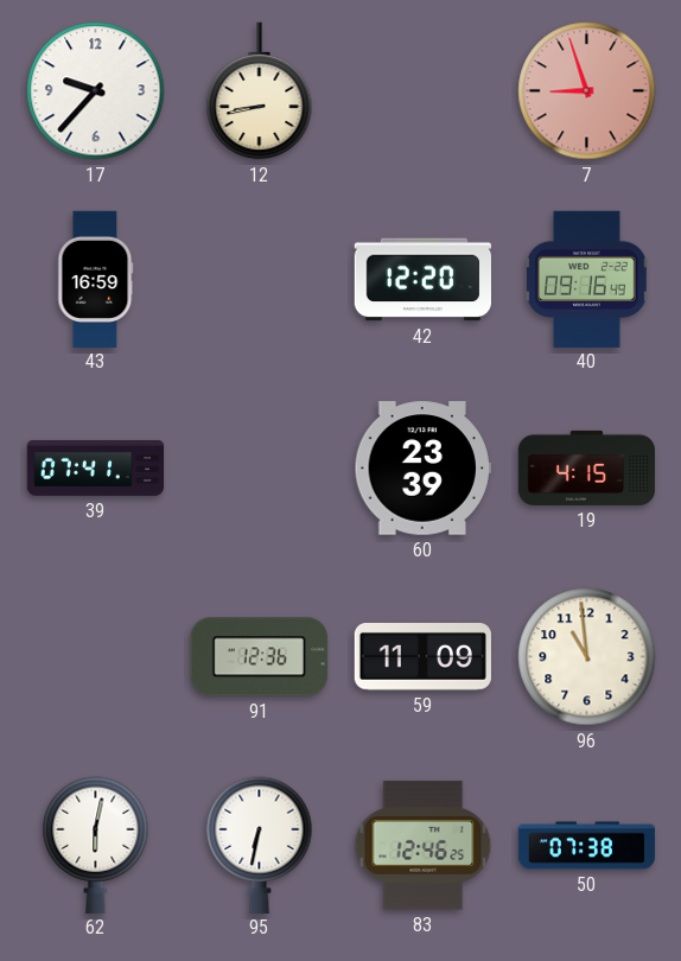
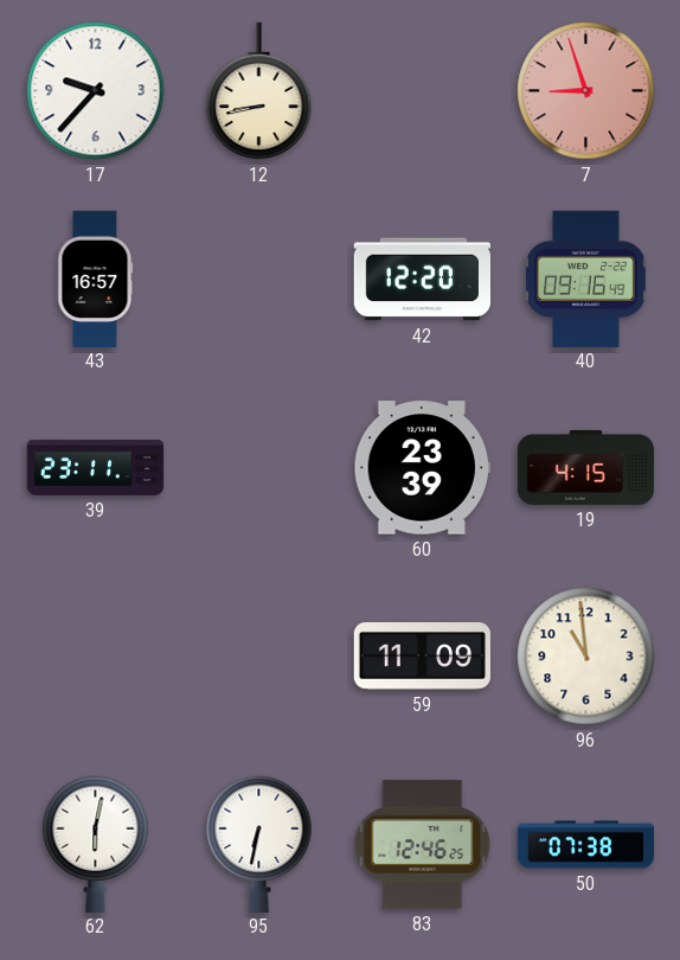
43: 16:59 -> 16:57
39: 07:41 -> 23:11
91: 12:36 -> none
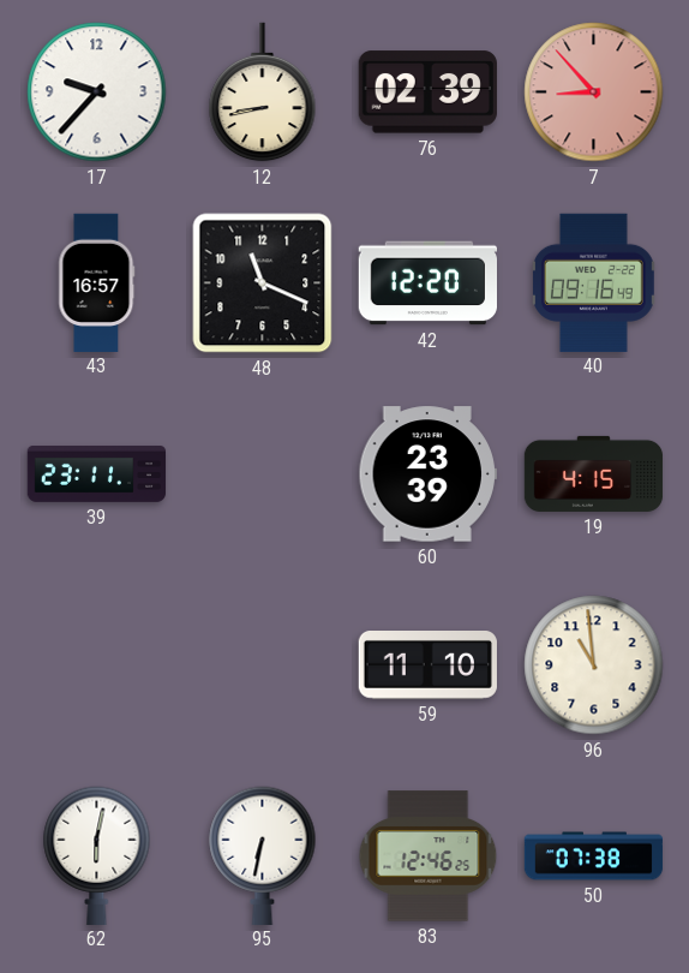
76: none -> 02:39
7: 8:57 -> 8:53
48: none -> 11:19
59: 11:09 -> 11:10
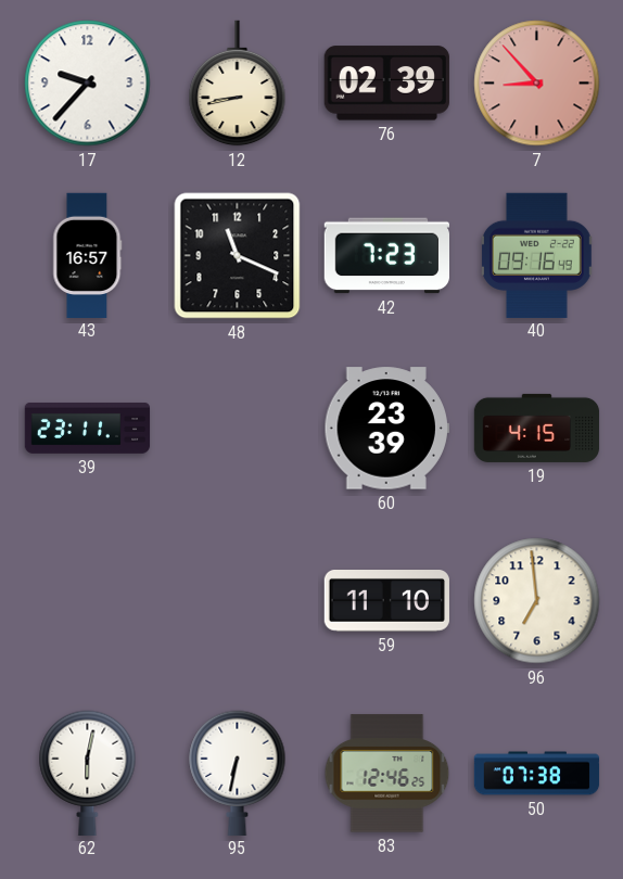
42: 12:20 -> 7:23
96: 10:59 -> 6:59
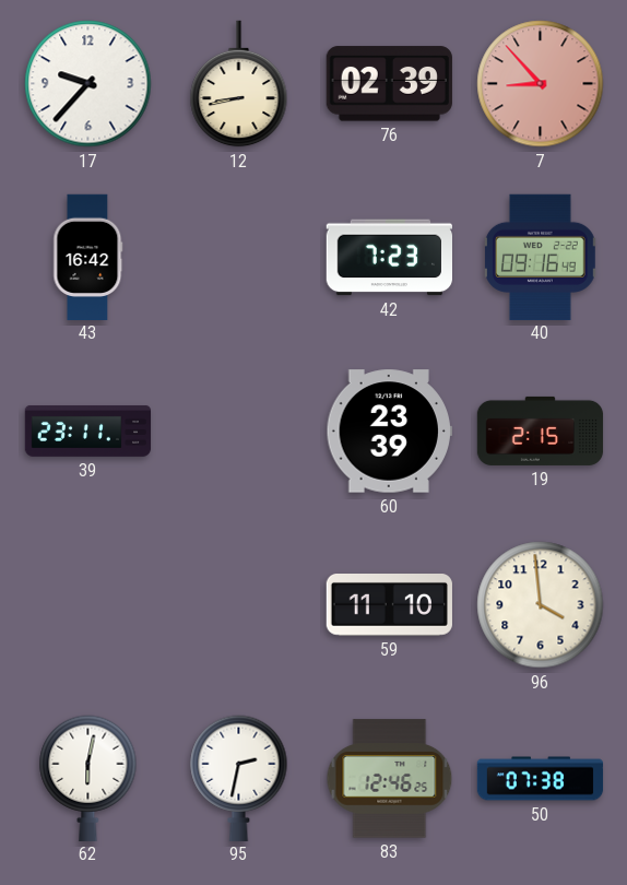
43: 16:57 -> 16:42
48: 11:19 -> none
19: 4:15 -> 2:15
96: 6:59 -> 3:59
95: 6:32 -> 2:32
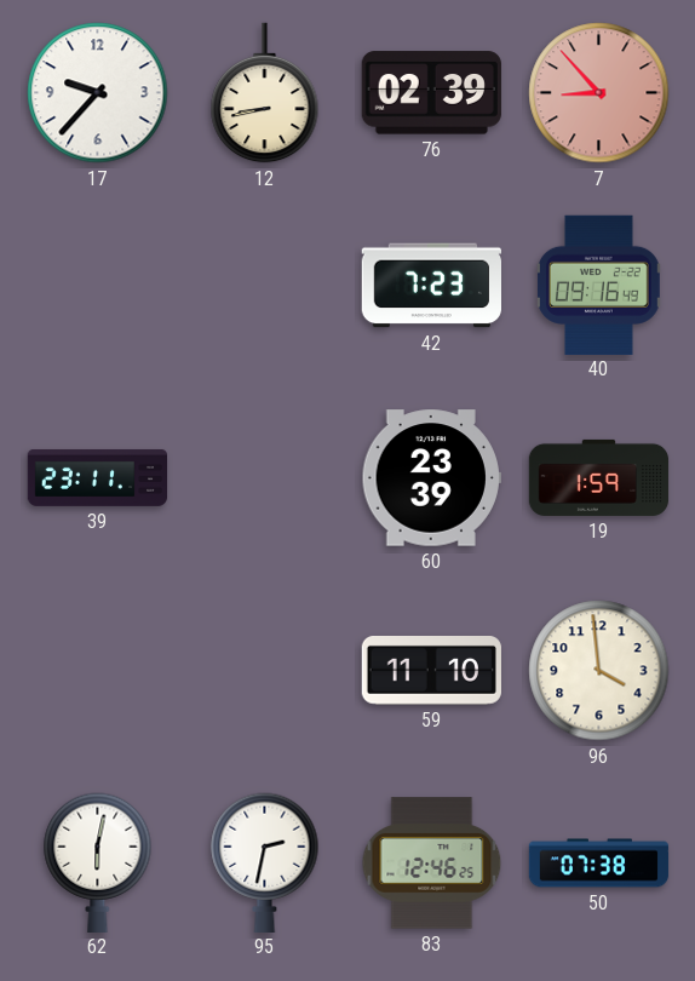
43: 16:42 -> none
19: 2:15 -> 1:59
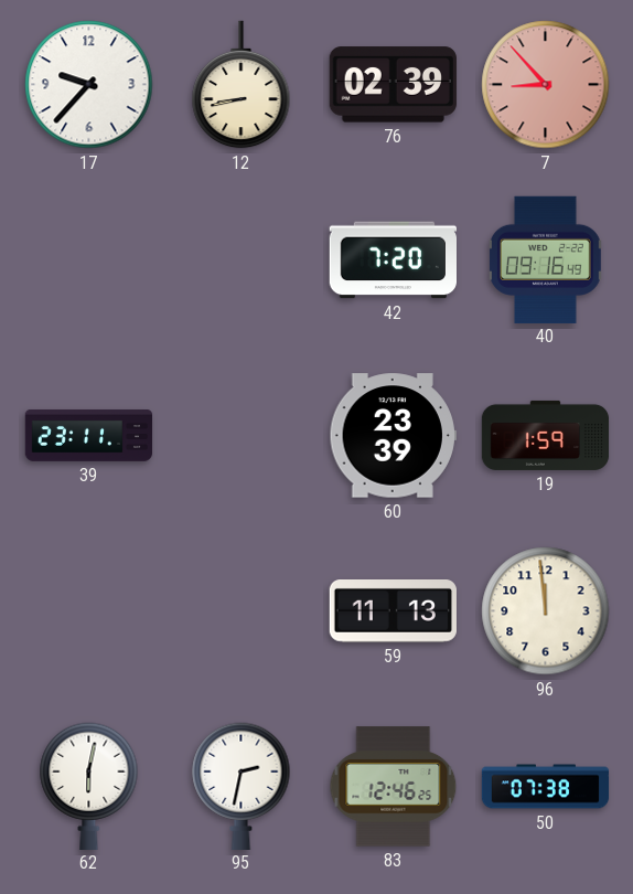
42: 7:23 -> 7:20
59: 11:10 -> 11:13
96: 3:59 -> 11:59
